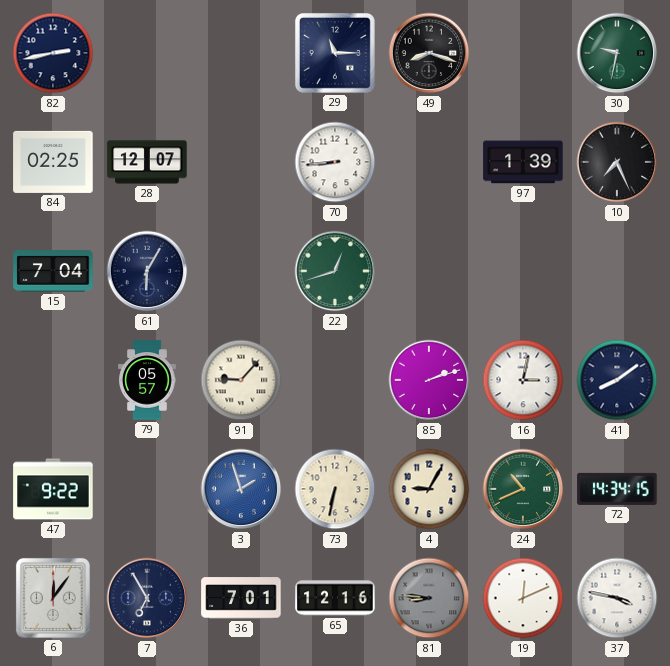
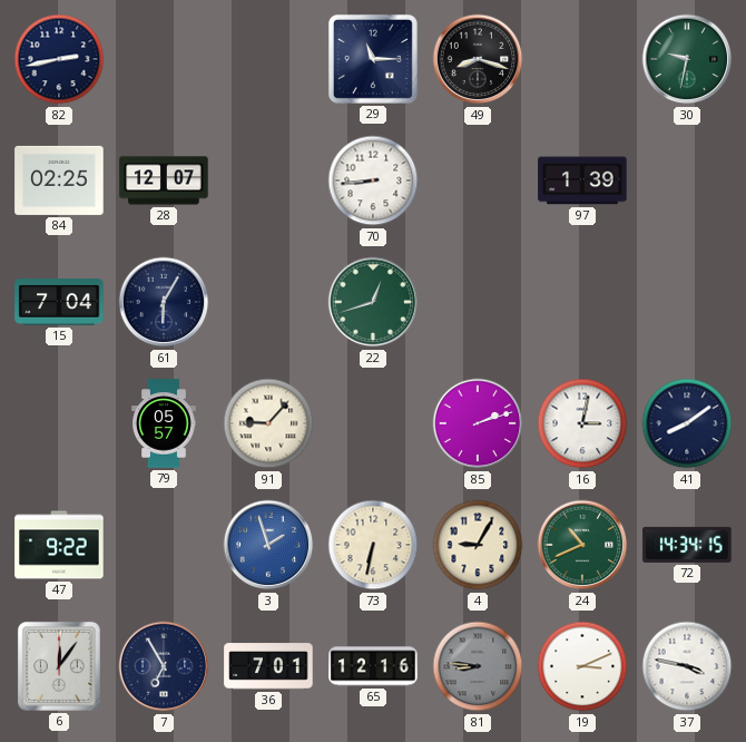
10: 7:26 -> none
19: 12:11 -> 3:11
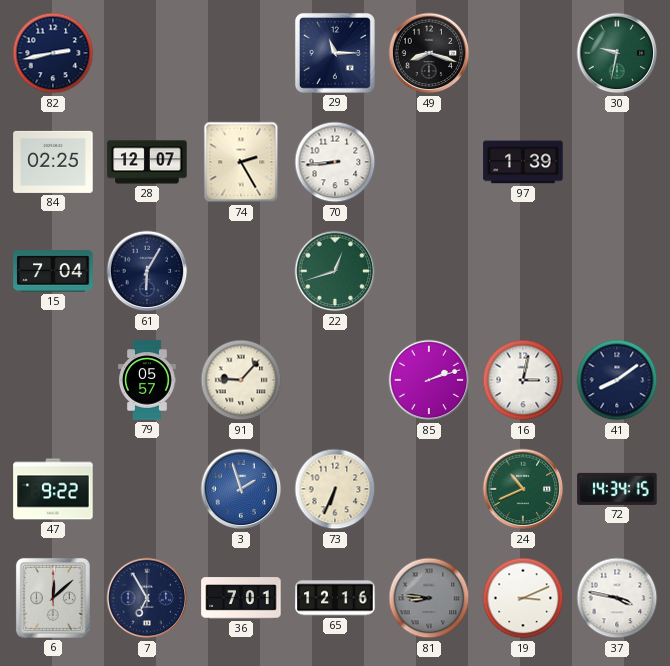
74: none -> 2:25
73: 6:32 -> 6:34
4: 9:05 -> none
6: 12:06 -> 12:08
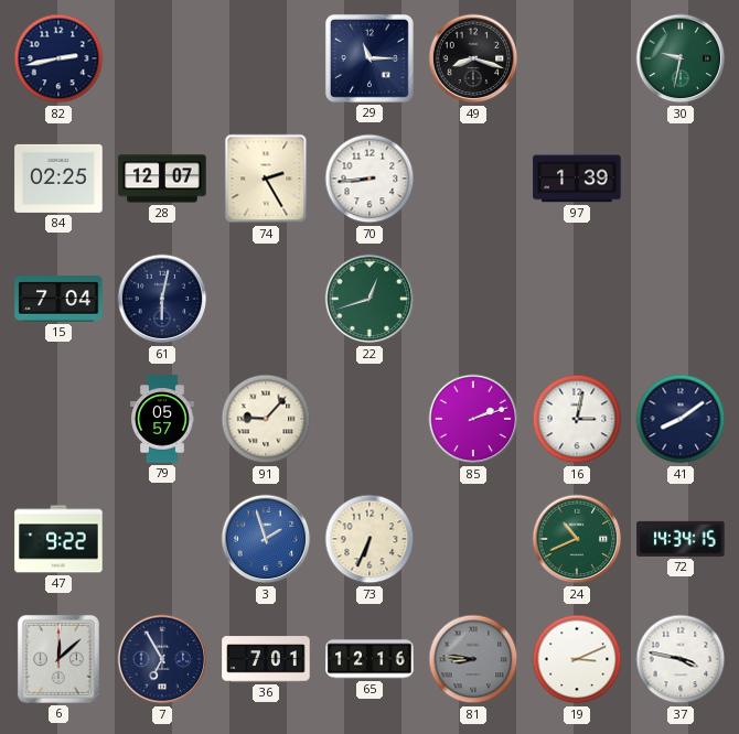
61: 6:05 -> 6:02
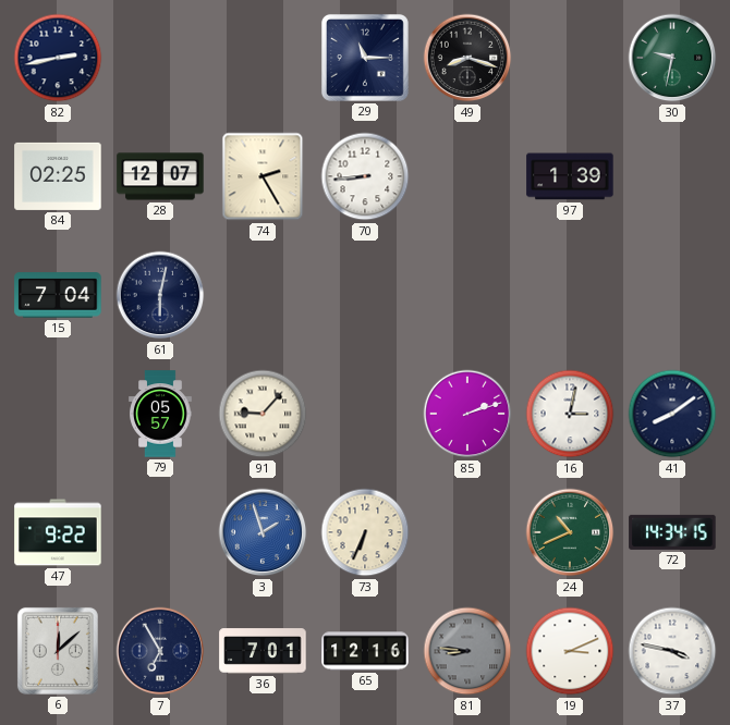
22: 12:42 -> none
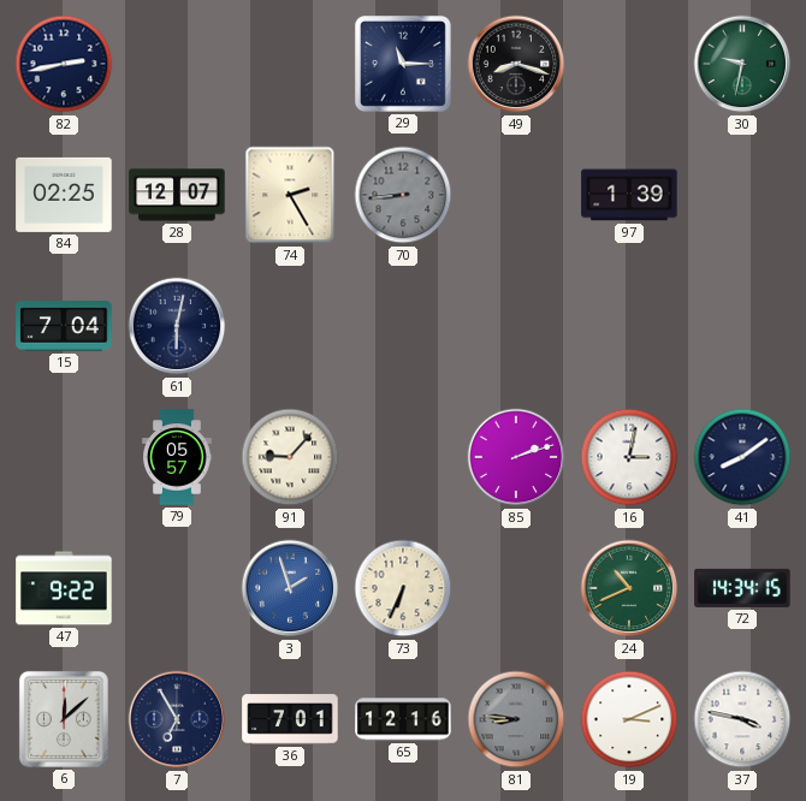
70 dial: white -> grey
